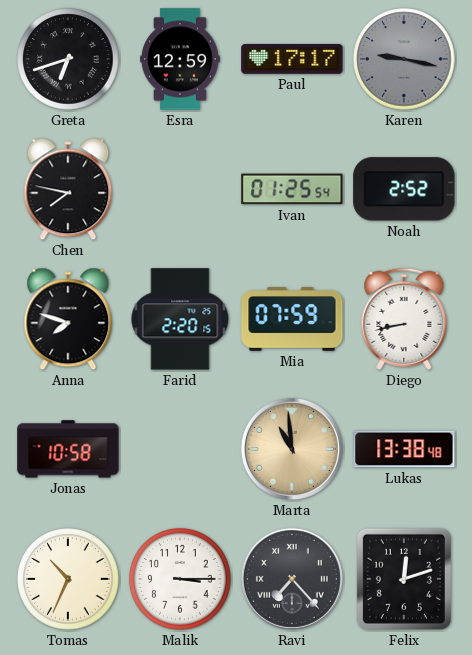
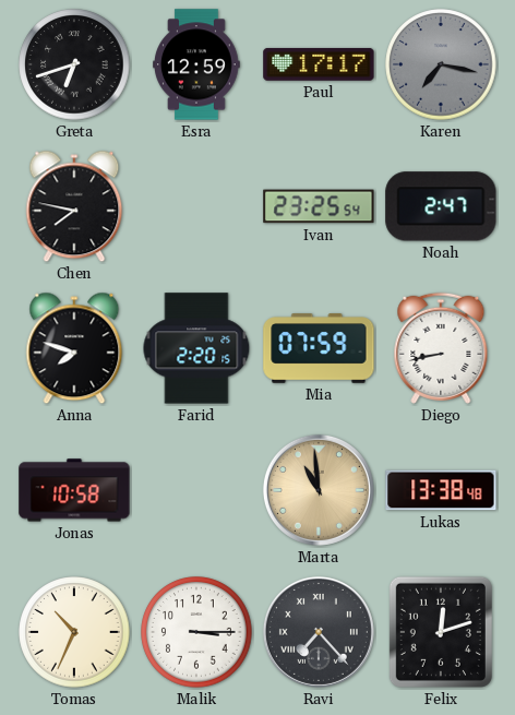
Karen: 9:17 -> 7:17
Ivan: 01:25 -> 23:25
Noah: 2:52 -> 2:47
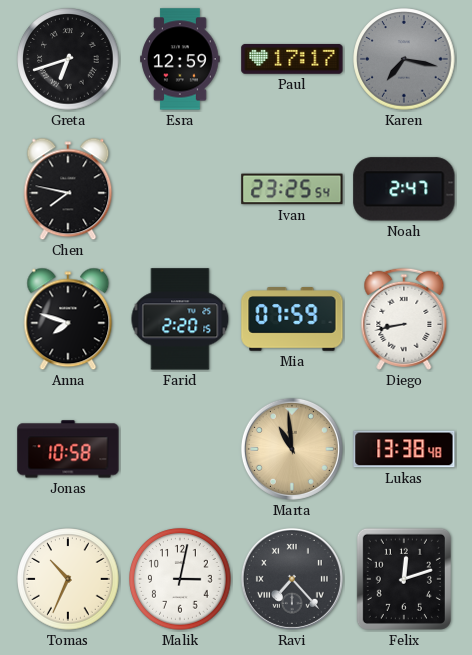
Malik: 3:15 -> 3:02
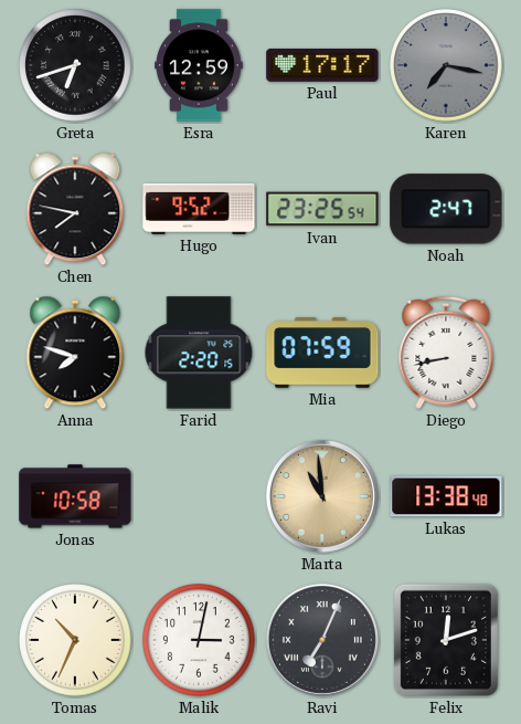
Hugo: none -> 9:52
Ravi: 7:23 -> 7:04
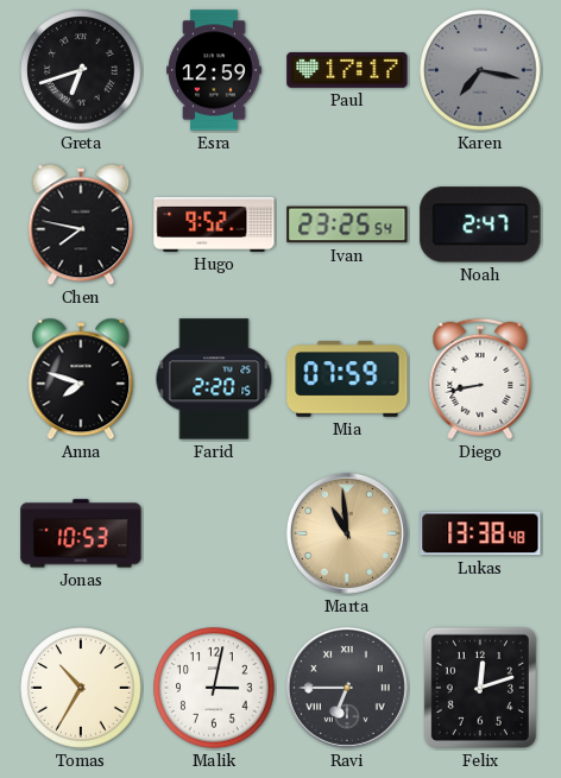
Jonas: 10:58 -> 10:53
Tomas: 10:34 -> 10:35
Ravi: 7:04 -> 6:45
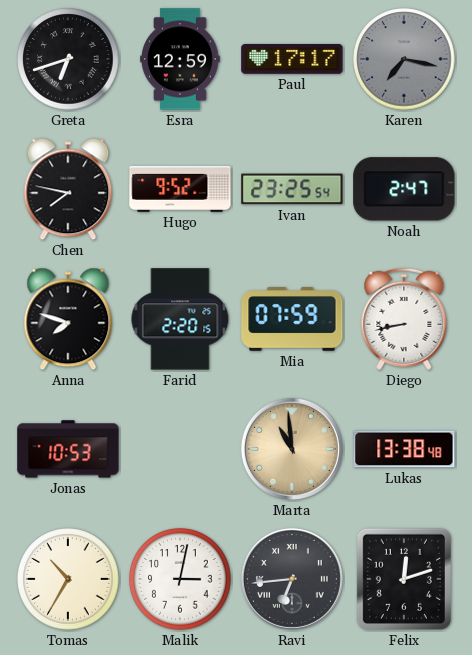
Ravi: 6:45 -> 6:44
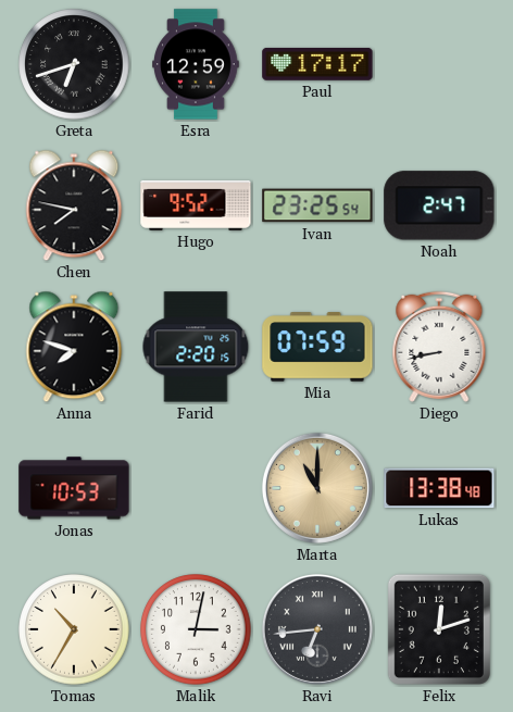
Karen: 7:17 -> none
Marta: 10:59 -> 11:00
